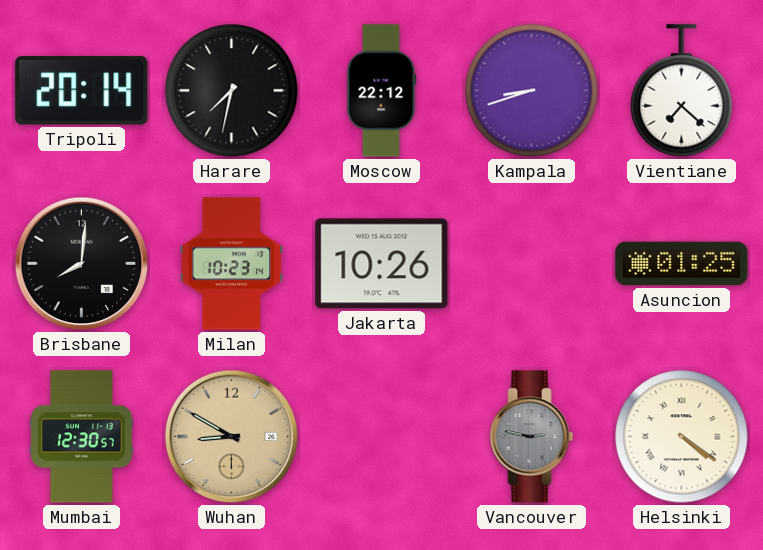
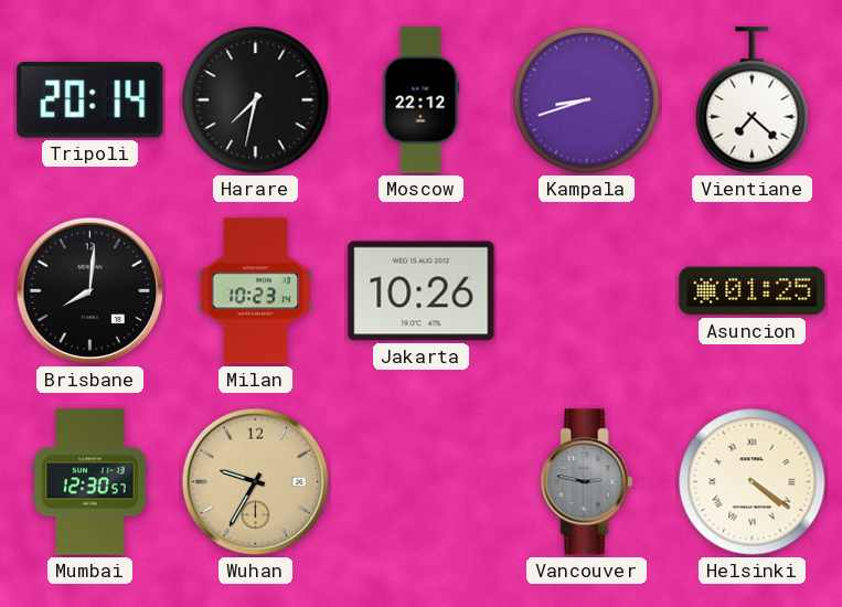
Wuhan: 8:50 -> 9:35
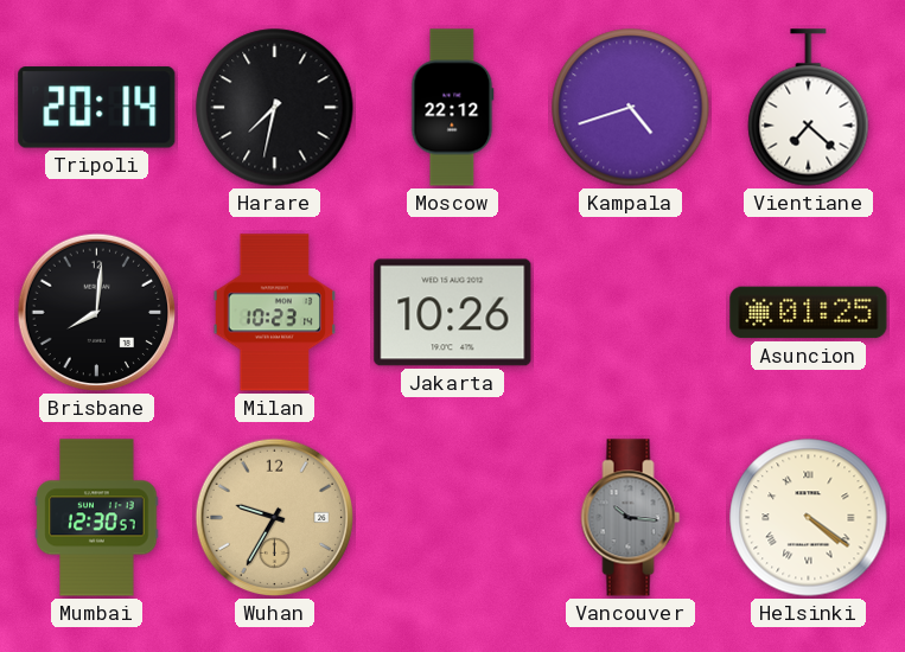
Kampala: 8:42 -> 4:42
Vancouver: 2:47 -> 10:16
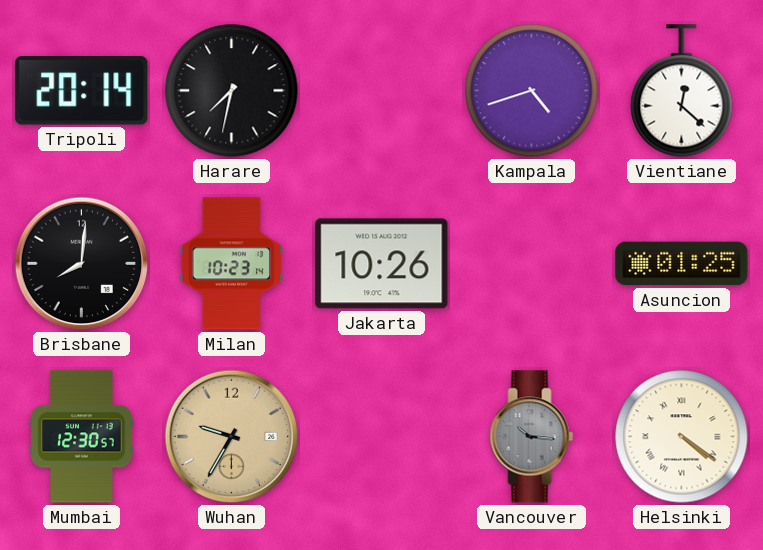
Moscow: 22:12 -> none
Vientiane: 7:22 -> 12:22
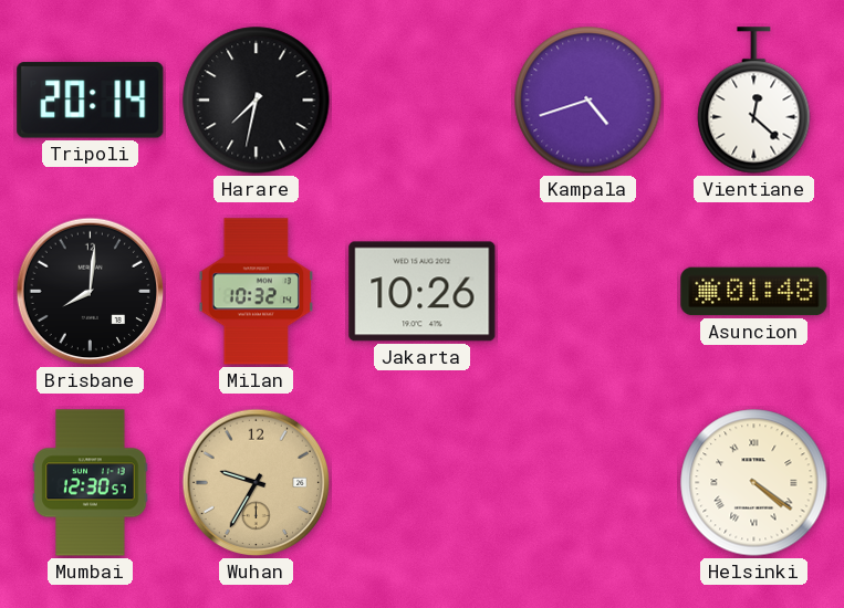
Milan: 10:23 -> 10:32
Asuncion: 01:25 -> 01:48
Vancouver: 10:16 -> none
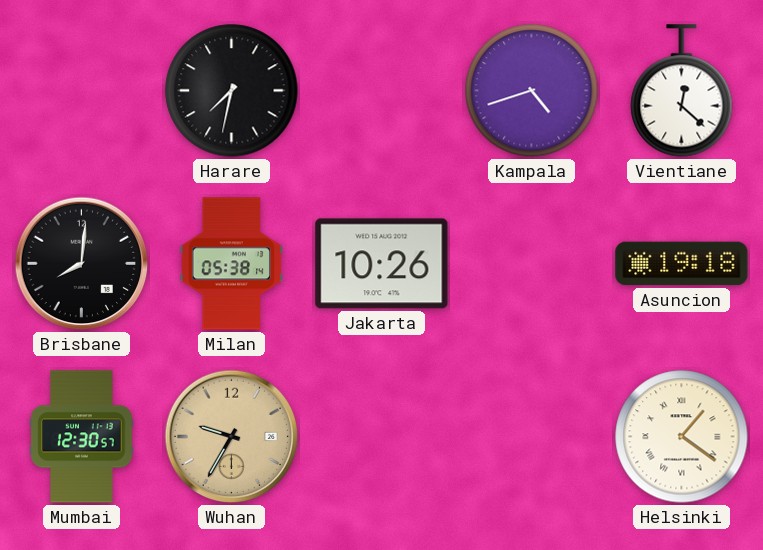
Tripoli: 20:14 -> none
Milan: 10:32 -> 05:38
Asuncion: 01:48 -> 19:18
Helsinki: 4:21 -> 1:21
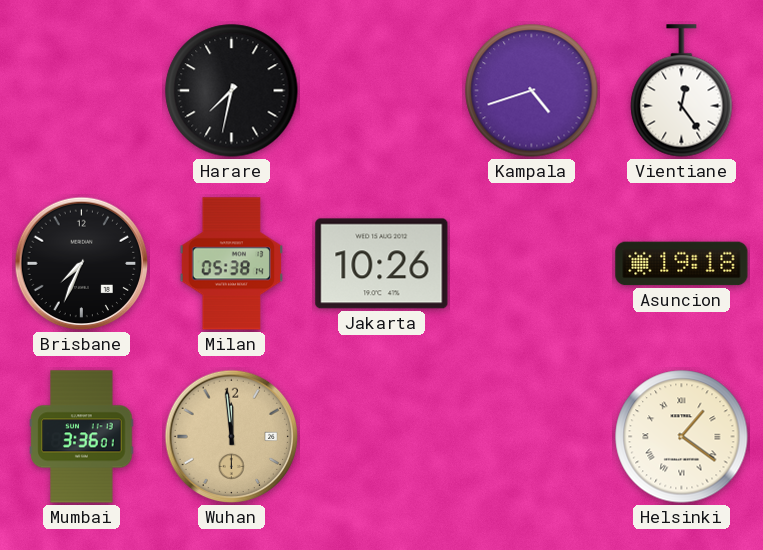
Vientiane: 12:22 -> 12:24
Brisbane: 8:01 -> 7:34
Mumbai: 12:30 -> 3:36
Wuhan: 9:35 -> 11:59
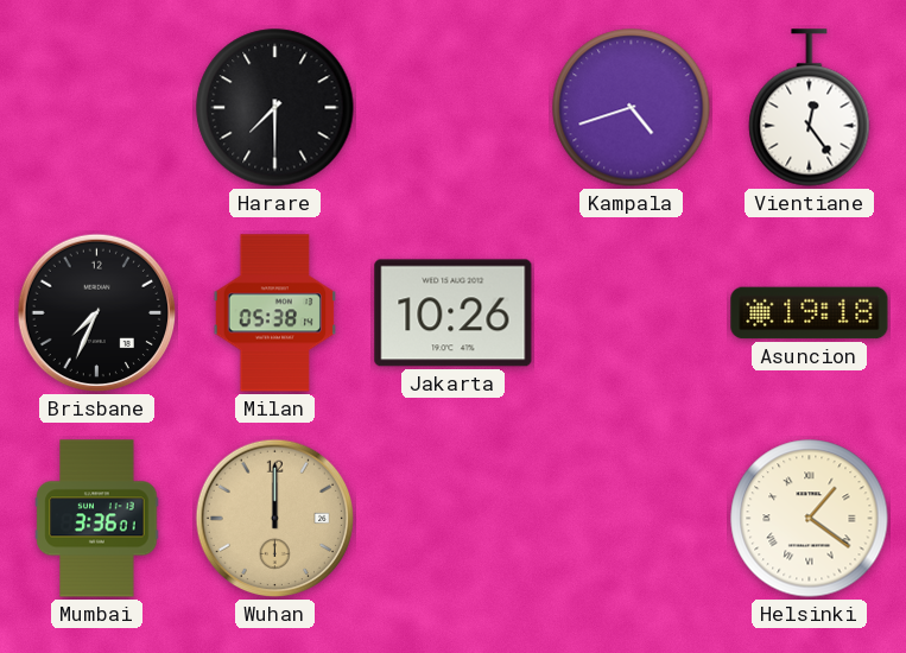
Harare: 7:32 -> 7:30
Wuhan: 11:59 -> 12:00
